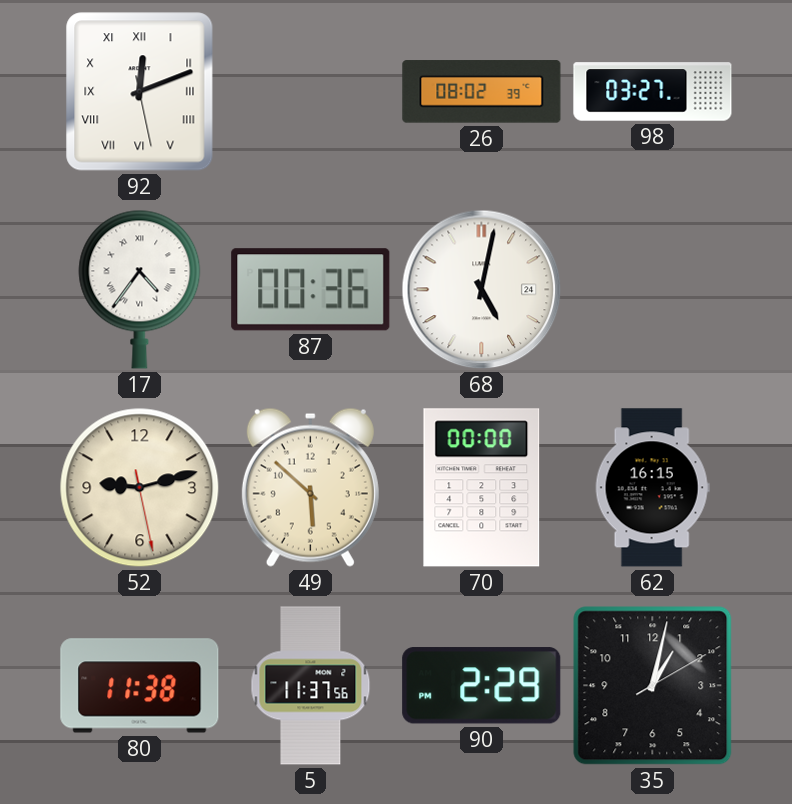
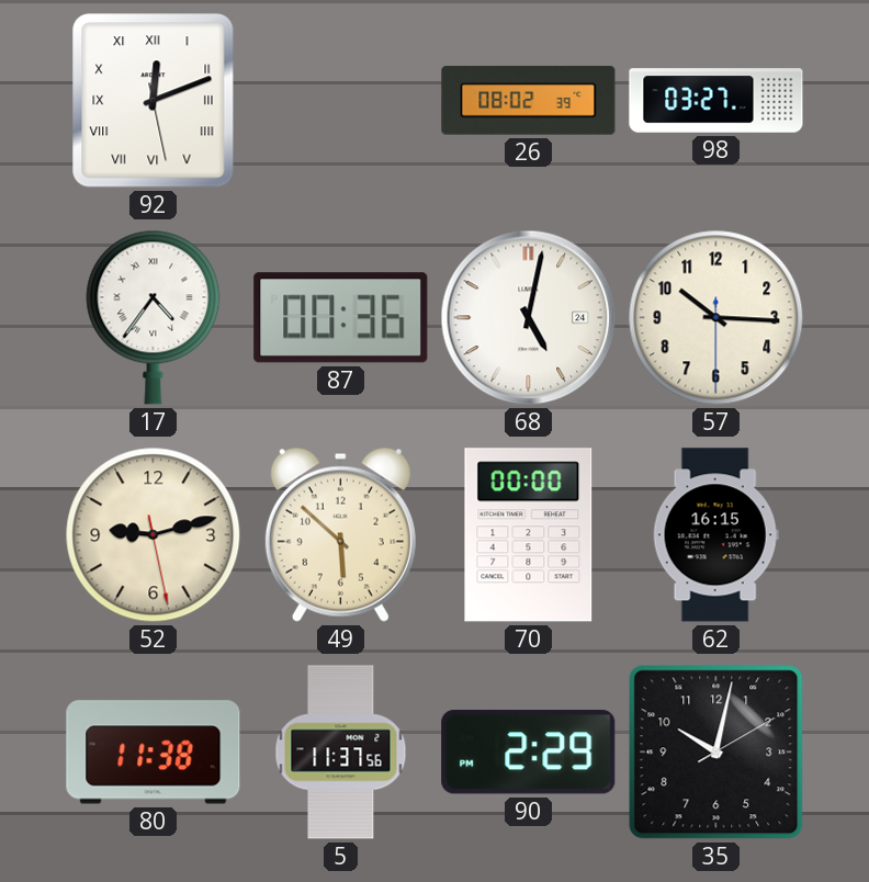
57: none -> 10:15
35: 1:02 -> 10:02
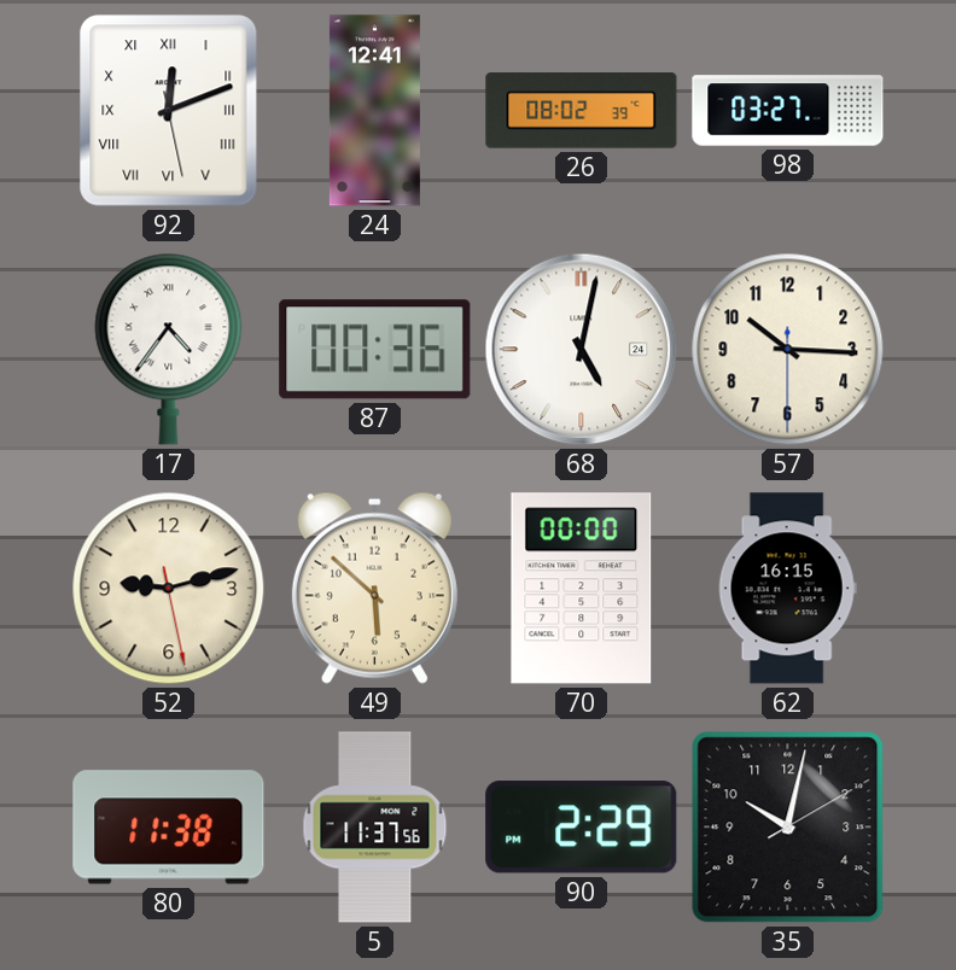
24: none -> 12:41
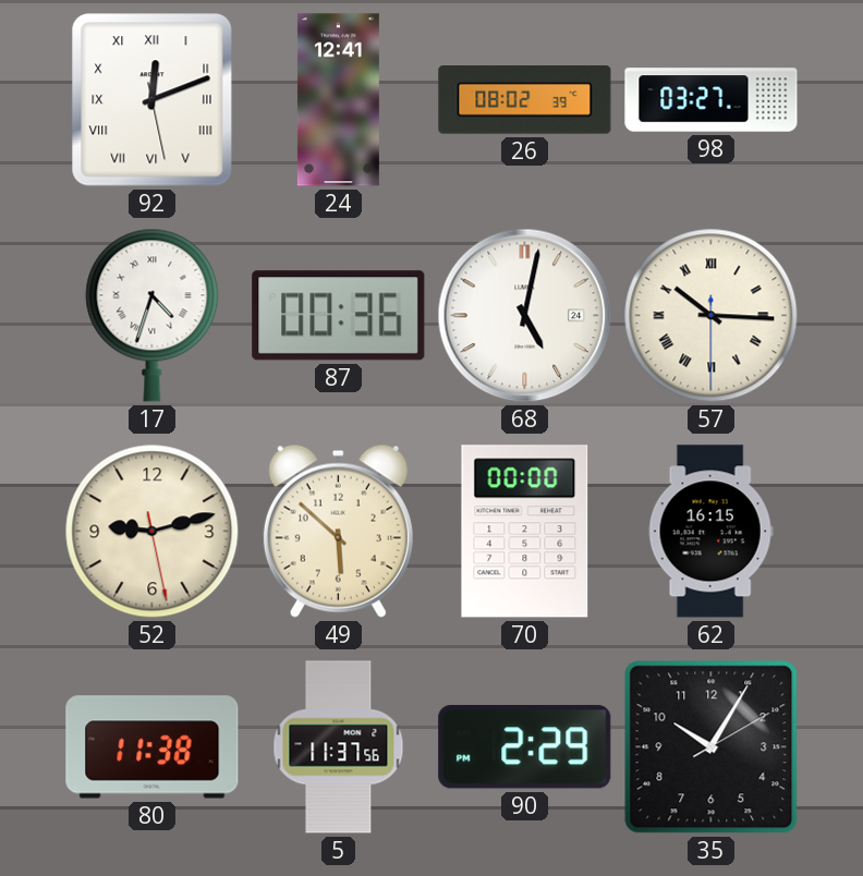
17: 4:36 -> 4:33
57 numerals: Arabic -> Roman
35: 10:02 -> 10:05
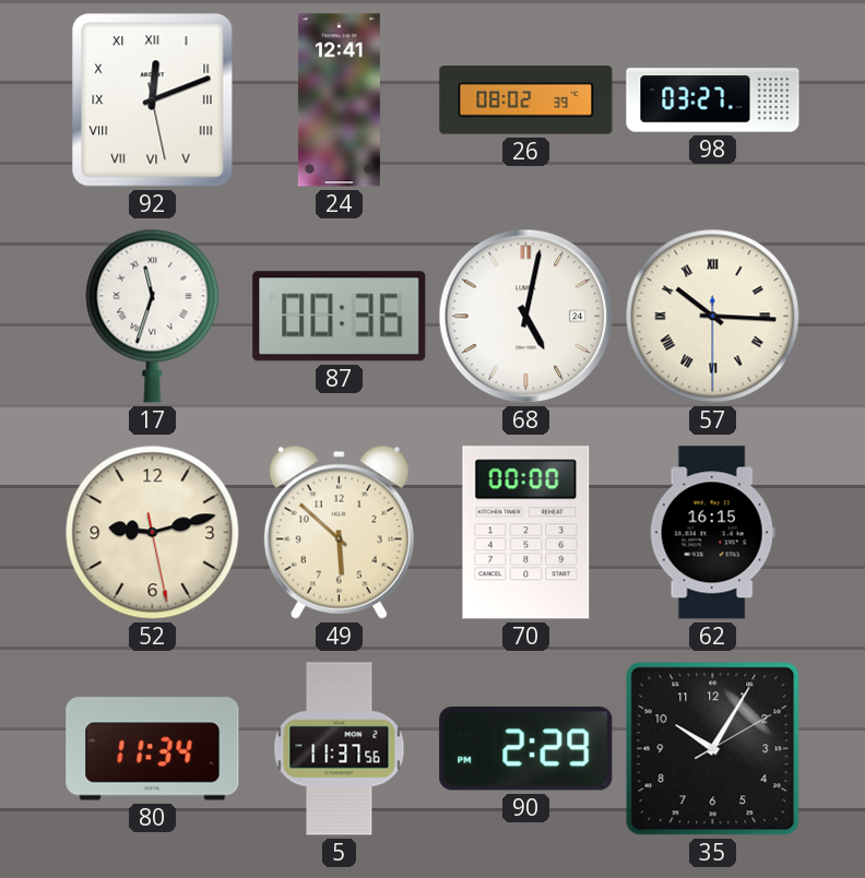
17: 4:33 -> 11:33
80: 11:38 -> 11:34
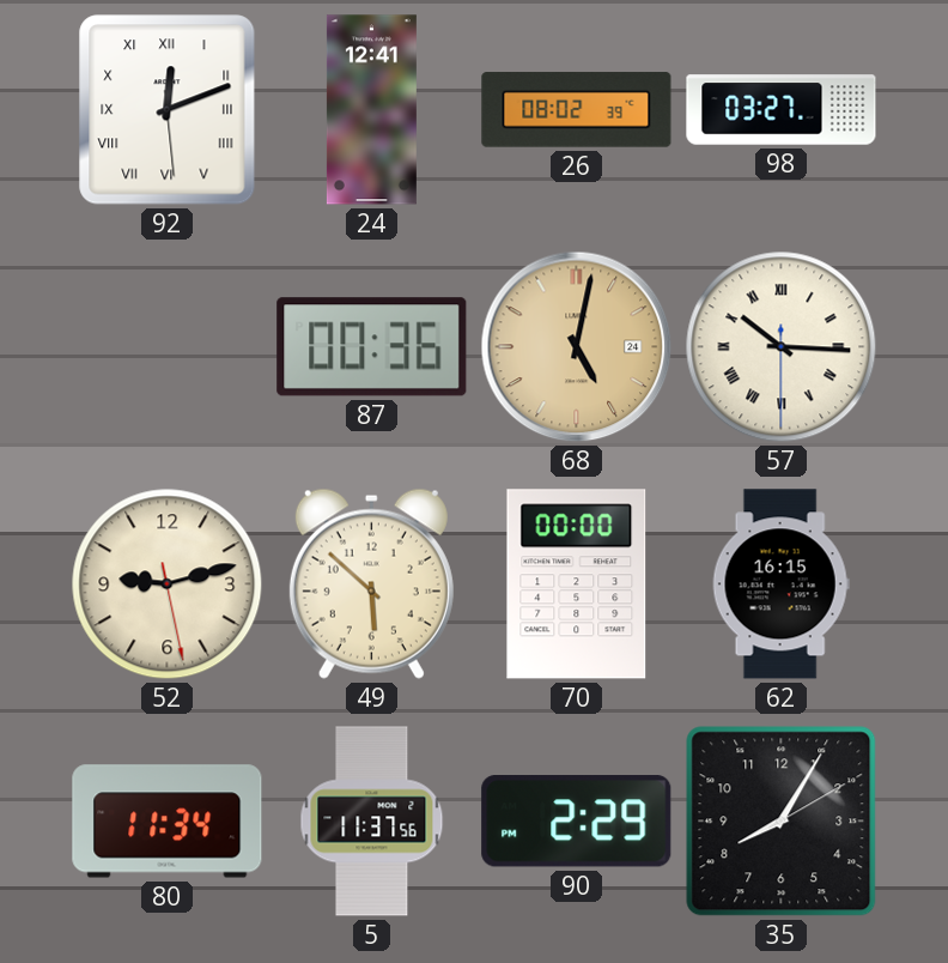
92: 12:11:28 -> 12:11:29
17: 11:33 -> none
68 dial: white -> champagne
35: 10:05 -> 8:05
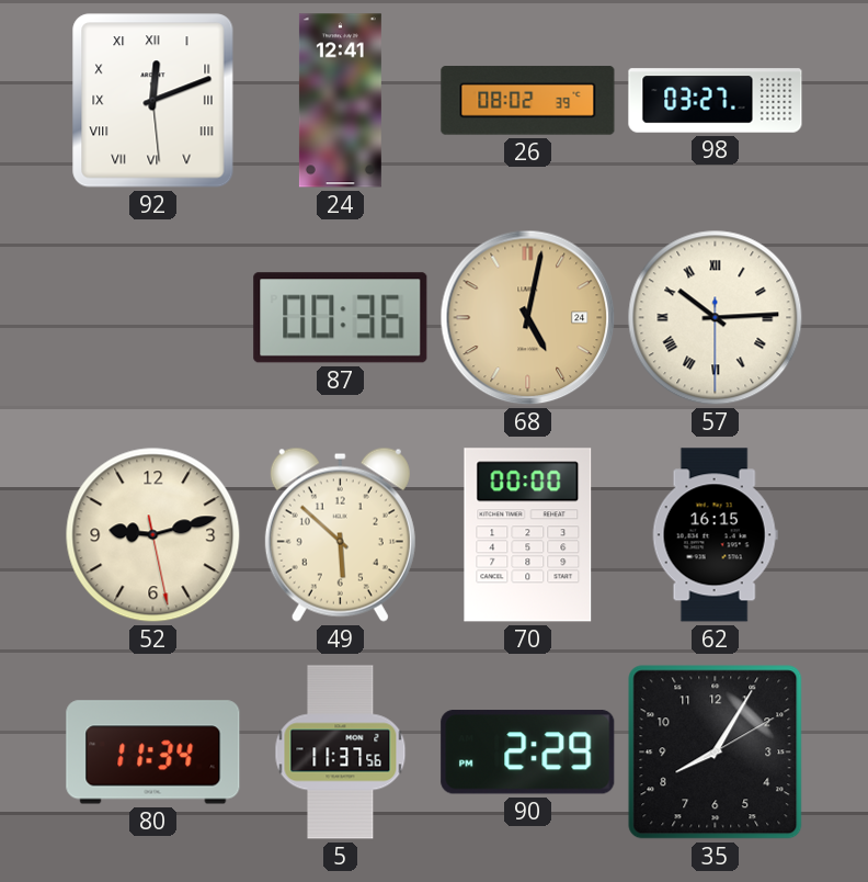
57: 10:15 -> 10:14
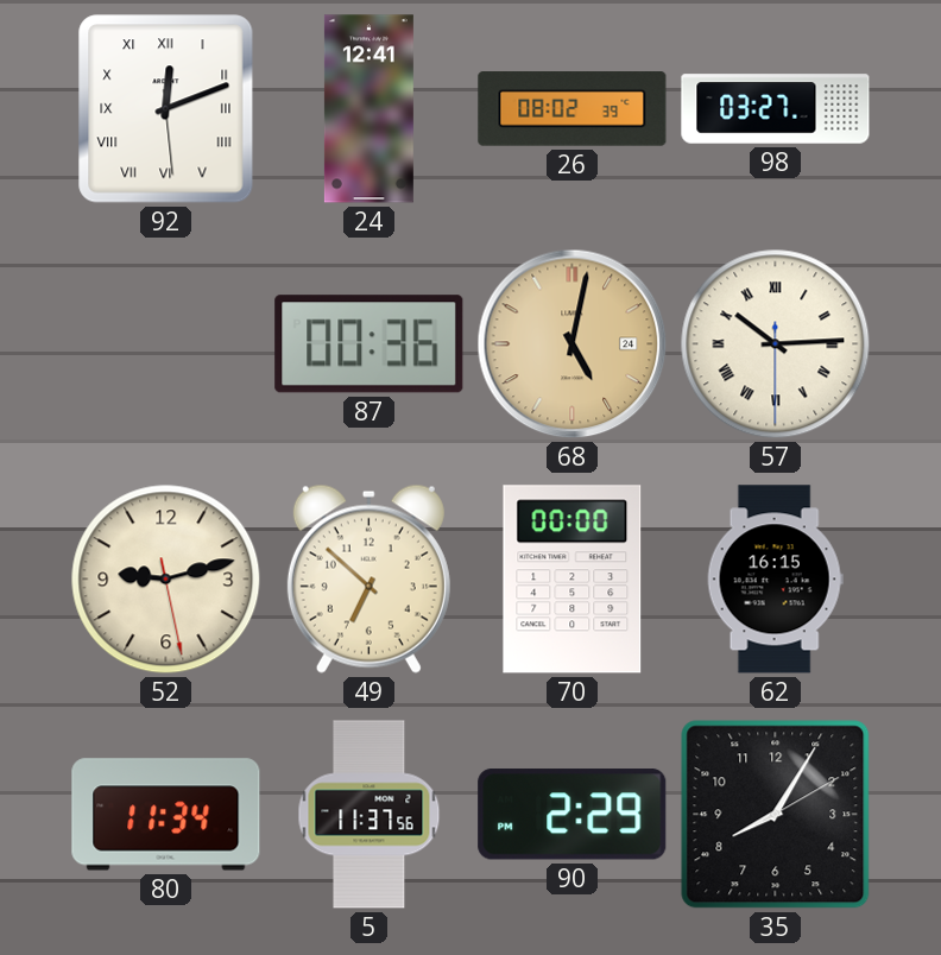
49: 5:52 -> 6:52
